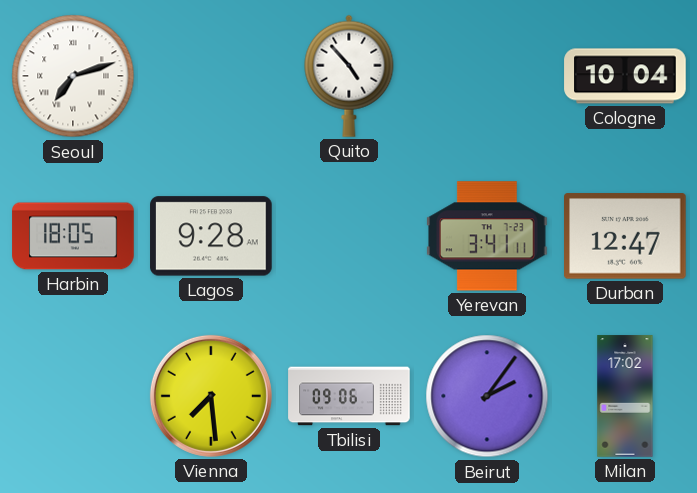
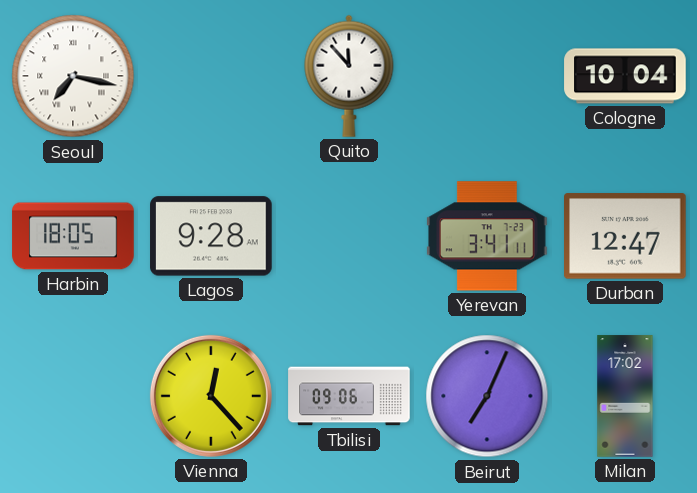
Seoul: 7:12 -> 7:17
Quito: 4:53 -> 11:53
Vienna: 7:29 -> 12:23
Beirut: 2:06 -> 7:04
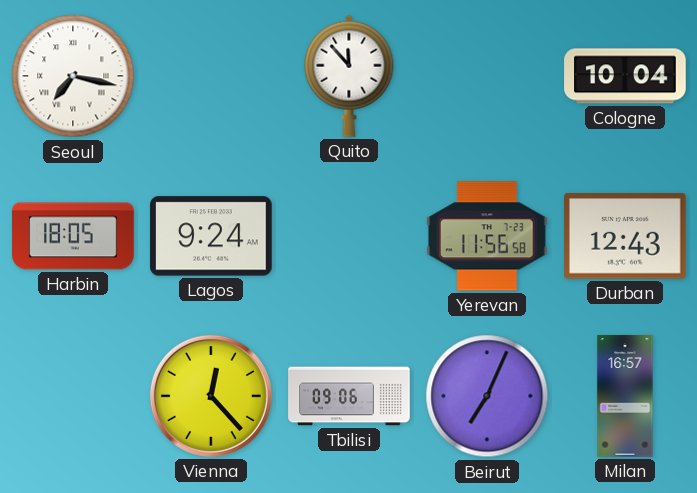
Lagos: 9:28 -> 9:24
Yerevan: 3:41 -> 11:56
Durban: 12:47 -> 12:43
Milan: 17:02 -> 16:57
